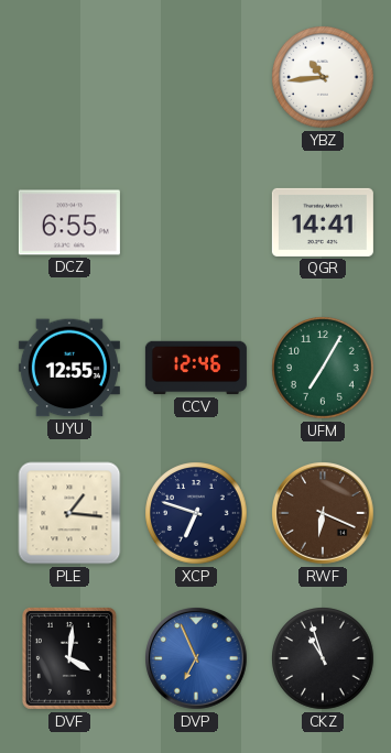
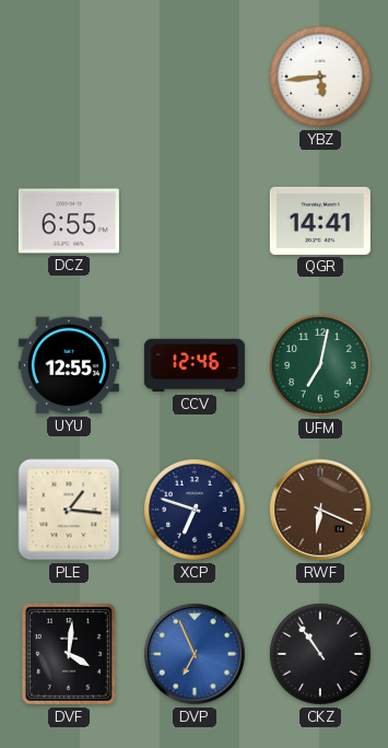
YBZ: 10:44 -> 5:44
UFM: 7:05 -> 7:02
CKZ: 10:57 -> 10:54
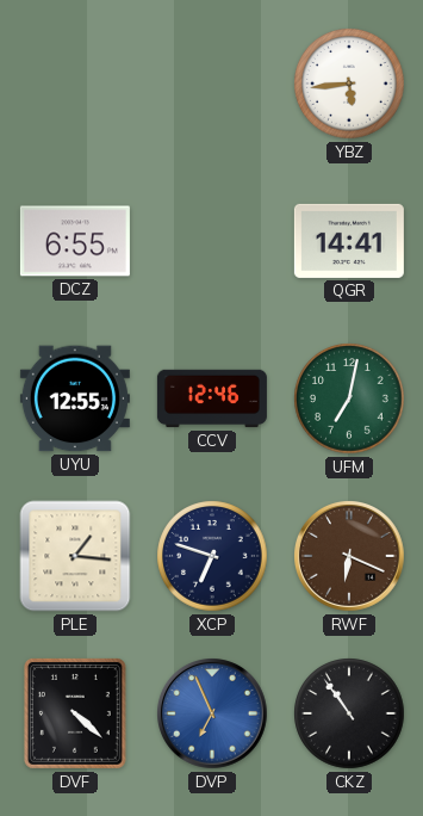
DVF: 4:01 -> 4:22
